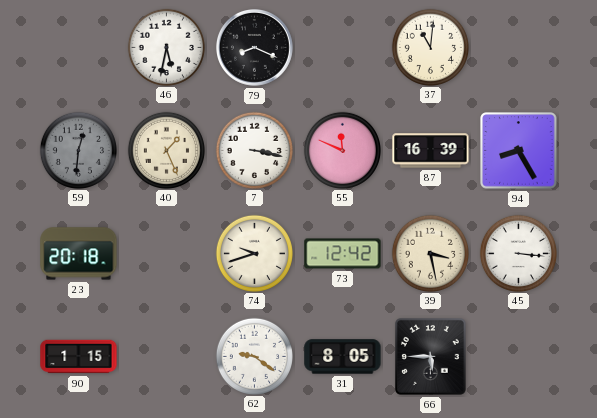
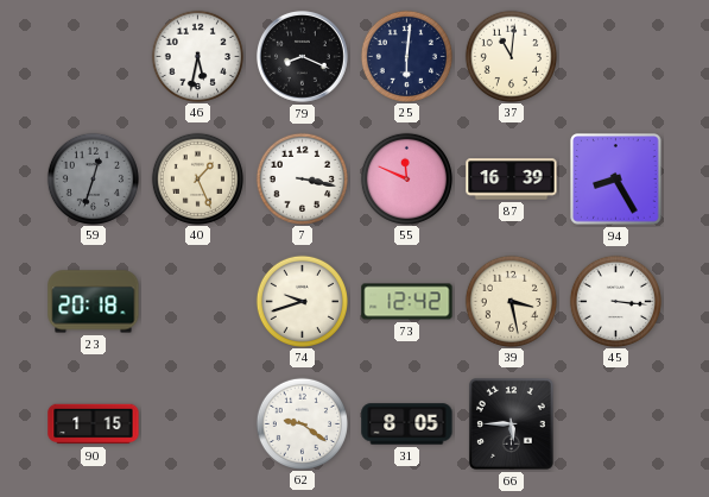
25: none -> 6:01
59: 12:31 -> 12:33
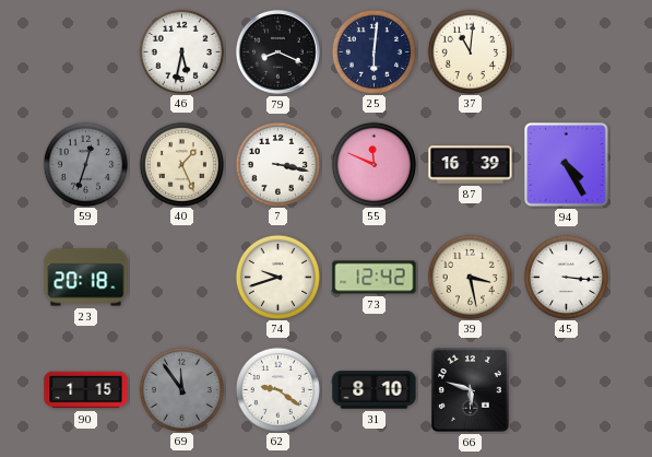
94: 8:25 -> 4:25
69: none -> 11:54
31: 8:05 -> 8:10
66: 5:45 -> 5:48
